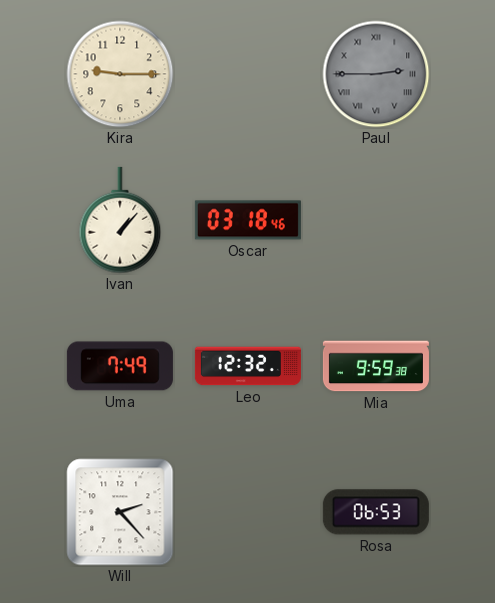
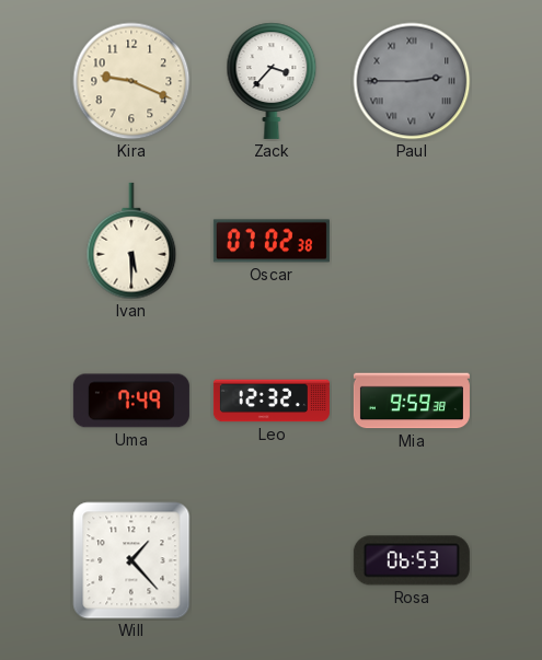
Kira: 9:15 -> 9:19
Zack: none -> 3:37
Ivan: 1:07 -> 5:30
Oscar: 03:18 -> 07:02
Will: 2:23 -> 1:23
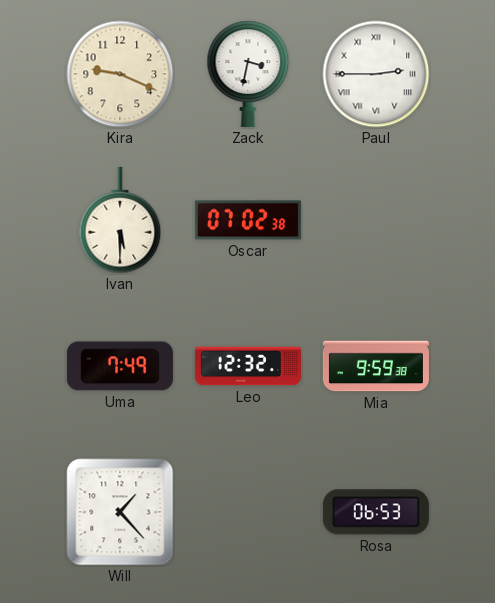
Zack: 3:37 -> 3:32
Paul dial: grey -> white
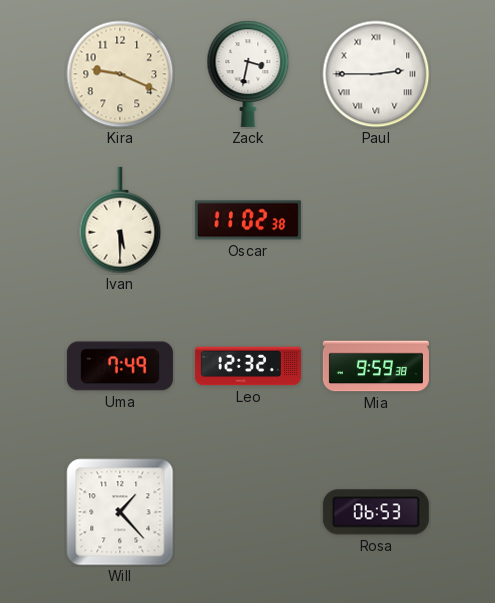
Oscar: 07:02 -> 11:02
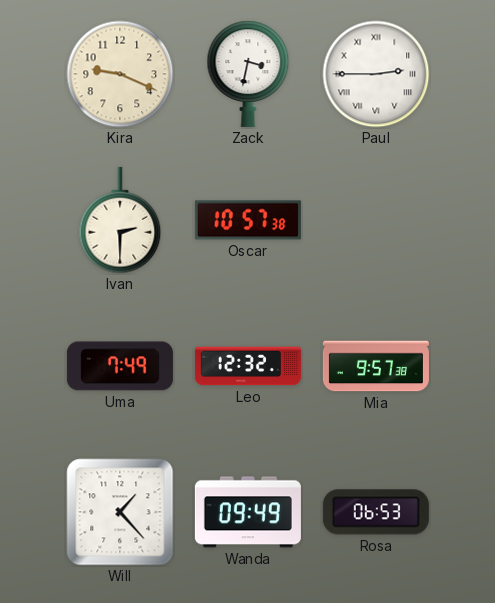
Ivan: 5:30 -> 2:30
Oscar: 11:02 -> 10:57
Mia: 9:59 -> 9:57
Wanda: none -> 09:49
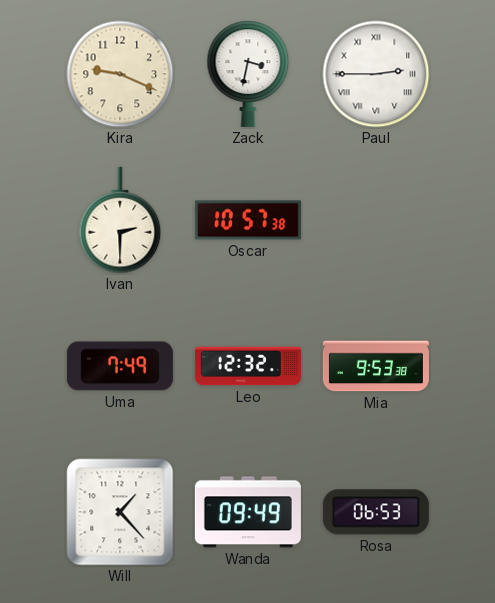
Mia: 9:57 -> 9:53
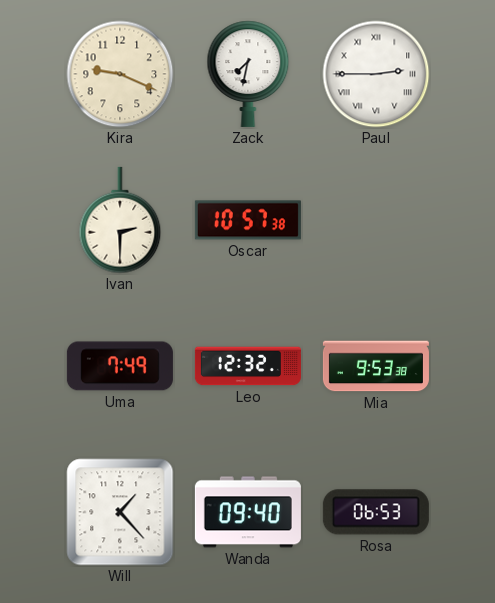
Zack: 3:32 -> 7:32
Wanda: 09:49 -> 09:40
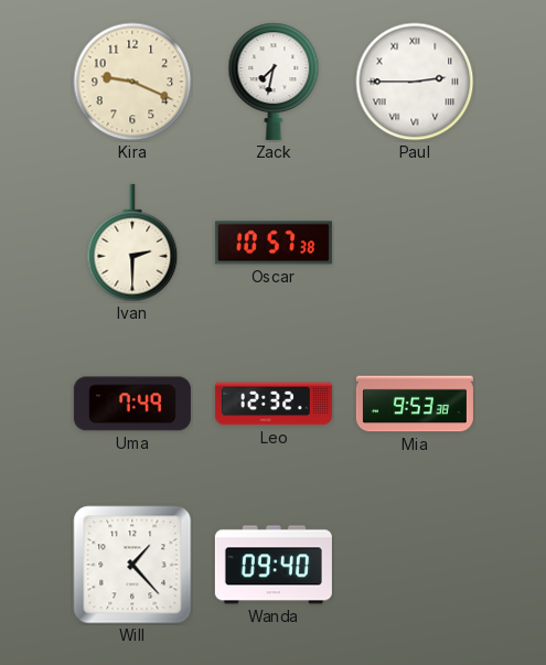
Rosa: 06:53 -> none
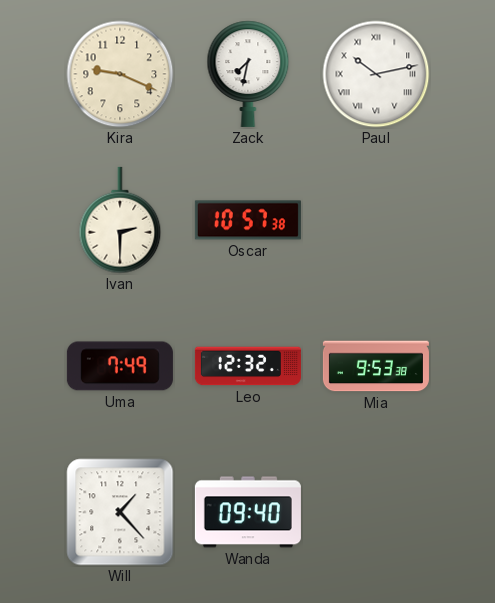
Paul: 2:45 -> 10:13
